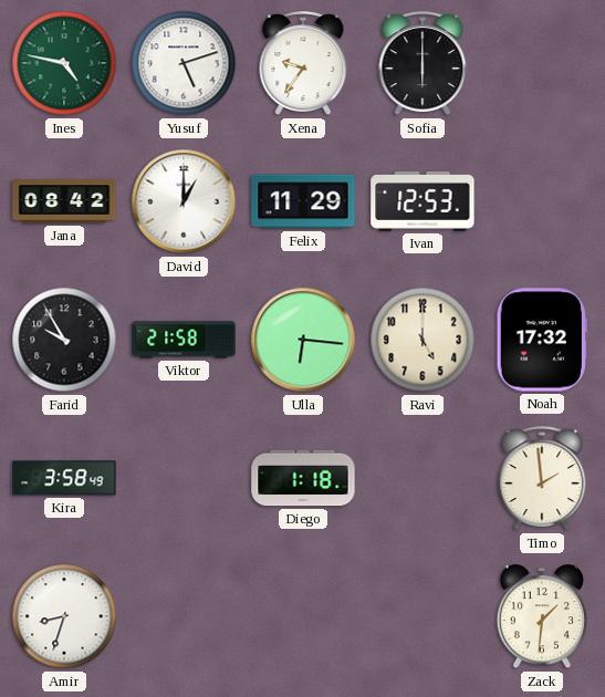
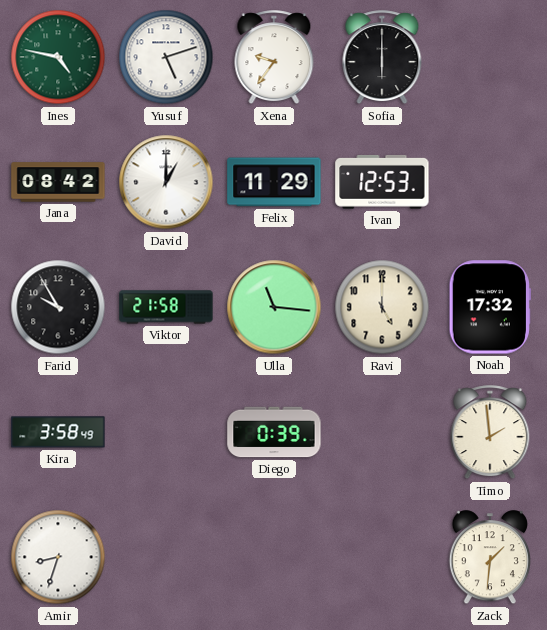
Ulla: 6:16 -> 11:16
Diego: 1:18 -> 0:39
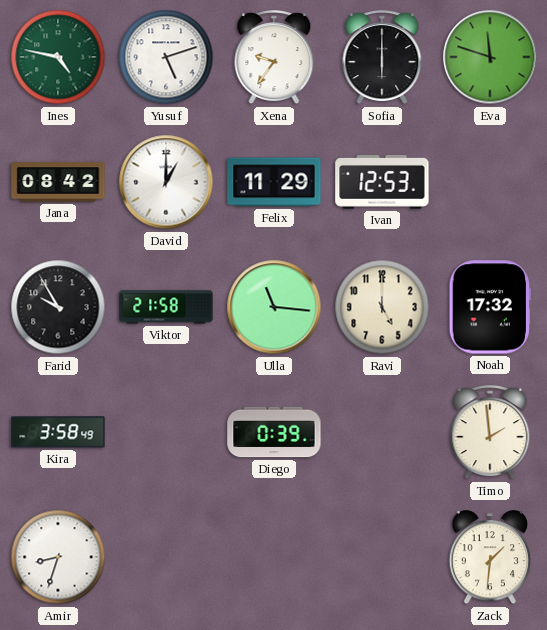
Eva: none -> 11:48
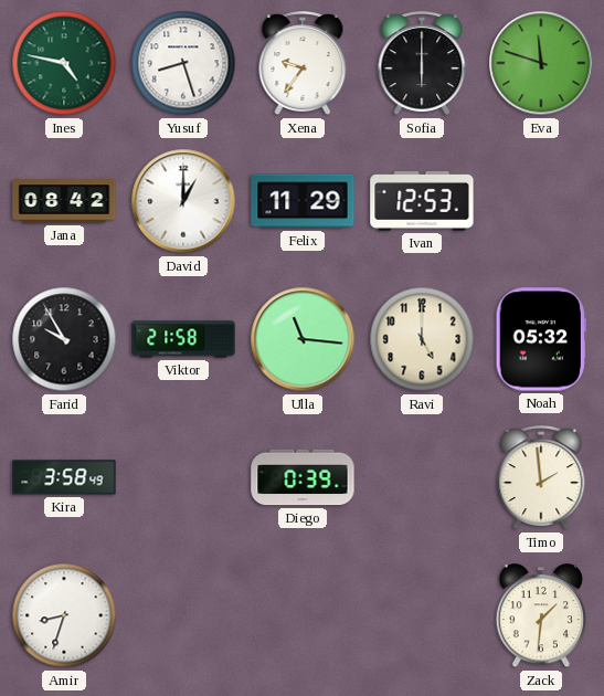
Yusuf: 5:12 -> 8:27
Noah: 17:32 -> 05:32
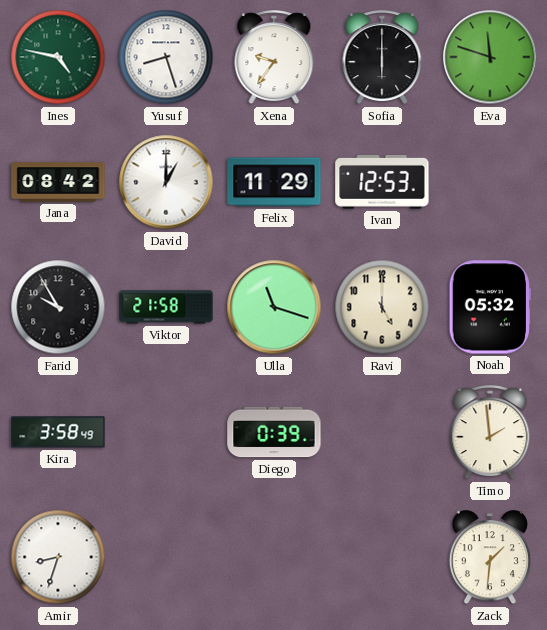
Ulla: 11:16 -> 11:18
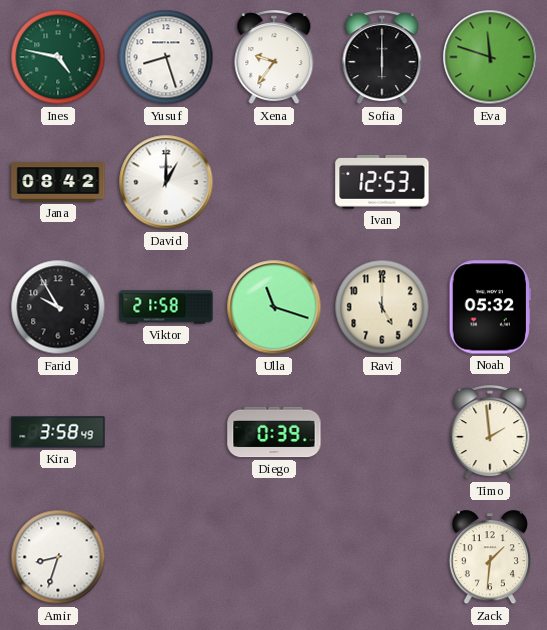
Felix: 11:29 -> none
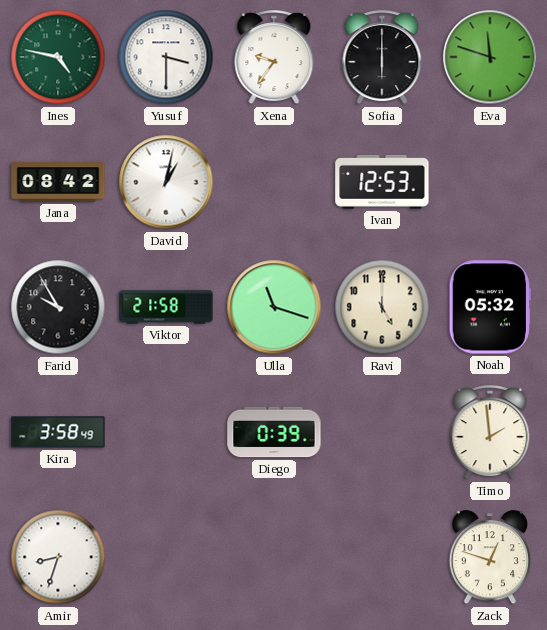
Yusuf: 8:27 -> 3:30
David: 1:00 -> 1:02
Zack: 1:31 -> 12:48
